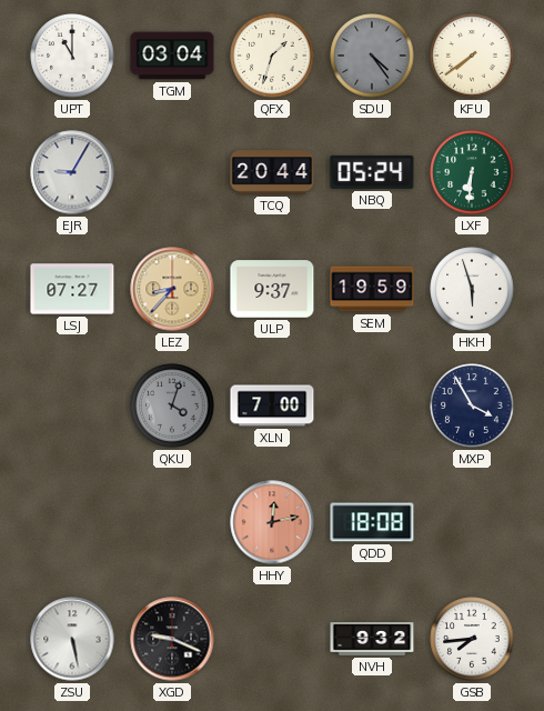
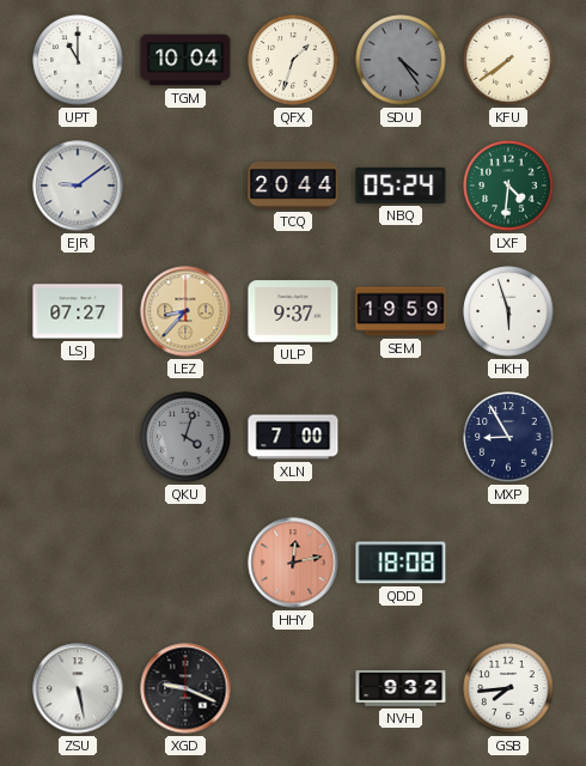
TGM: 03:04 -> 10:04
EJR: 9:05 -> 9:09
LXF: 6:31 -> 4:31
MXP: 3:55 -> 8:55
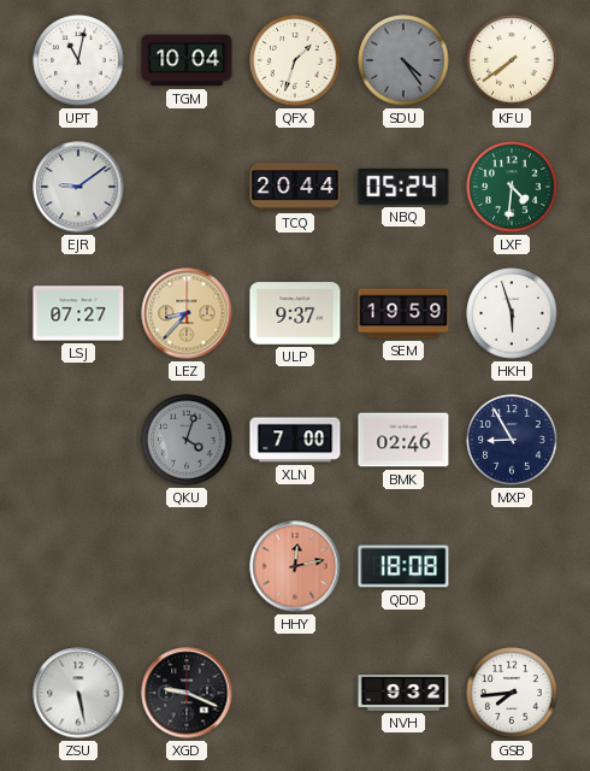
UPT: 11:00 -> 11:02
BMK: none -> 02:46
